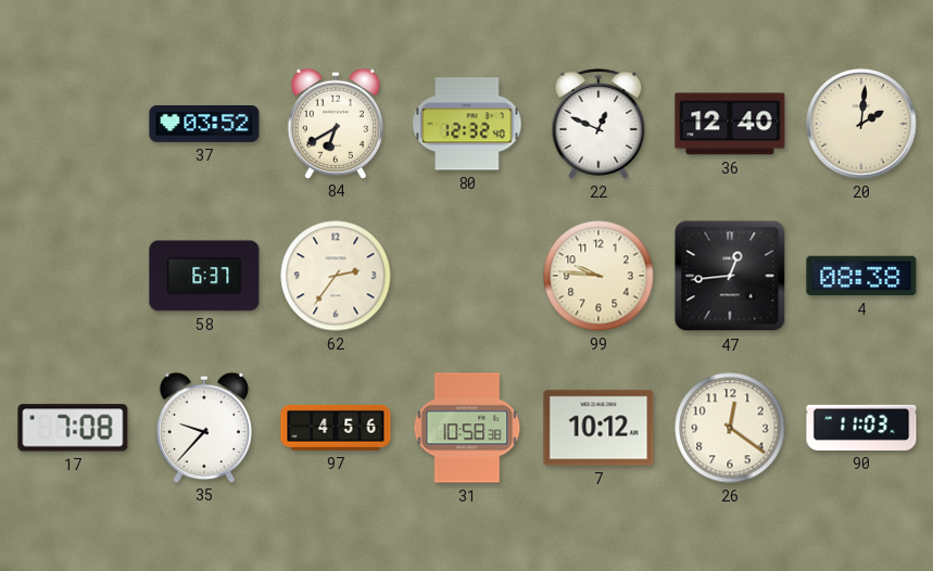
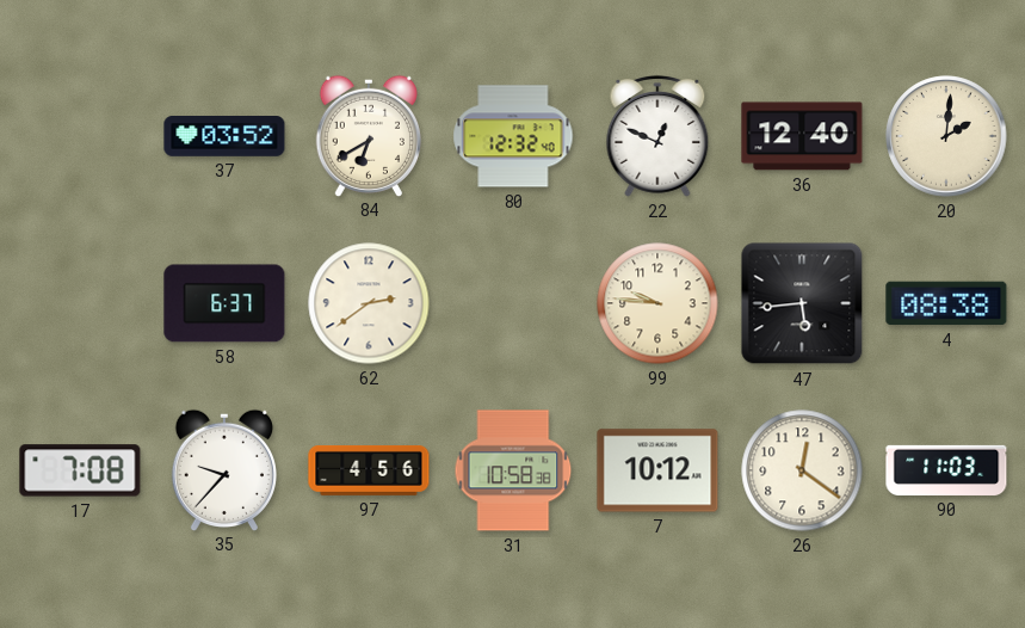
62: 2:36 -> 2:39
47: 12:44 -> 5:44
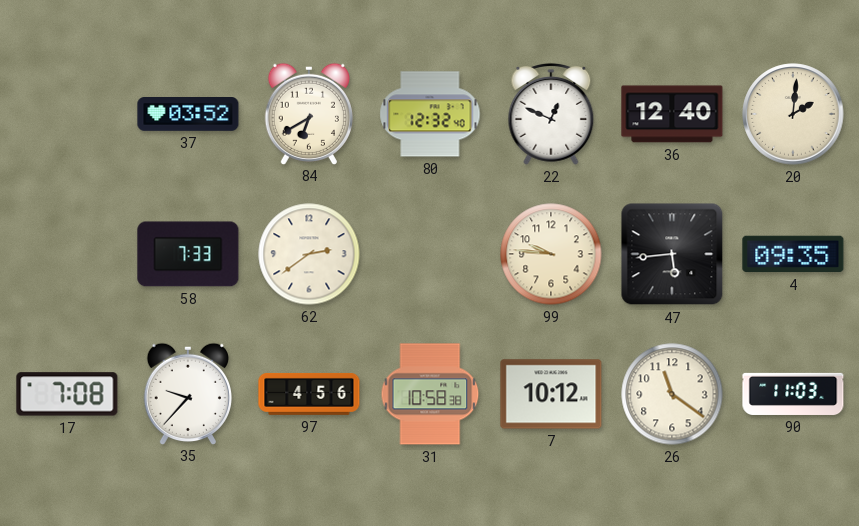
58: 6:37 -> 7:33
4: 08:38 -> 09:35
26: 12:21 -> 11:21
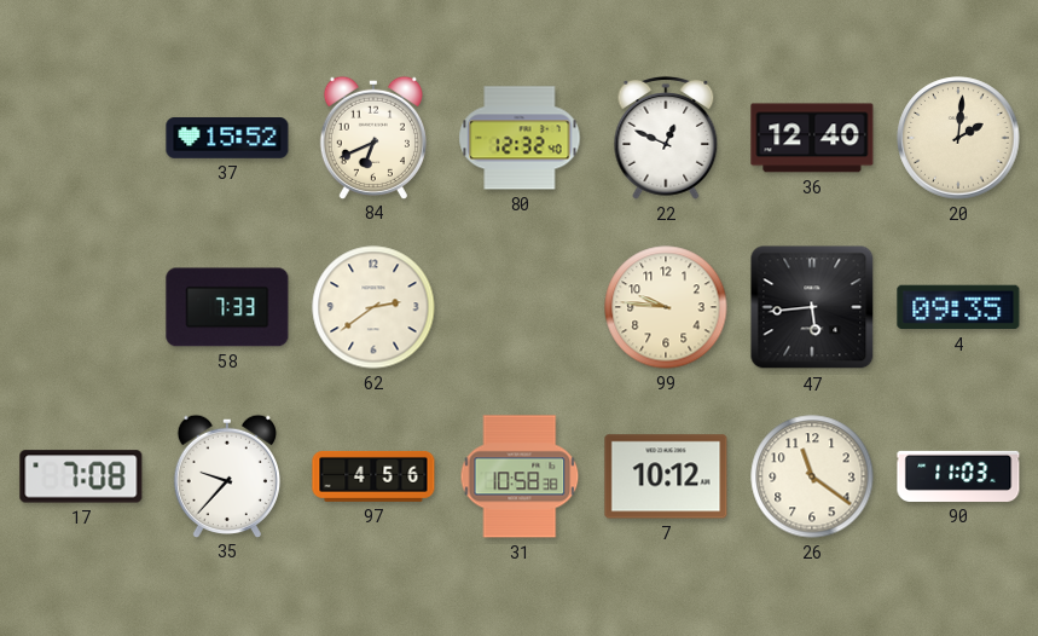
37: 03:52 -> 15:52
84: 6:40 -> 6:41
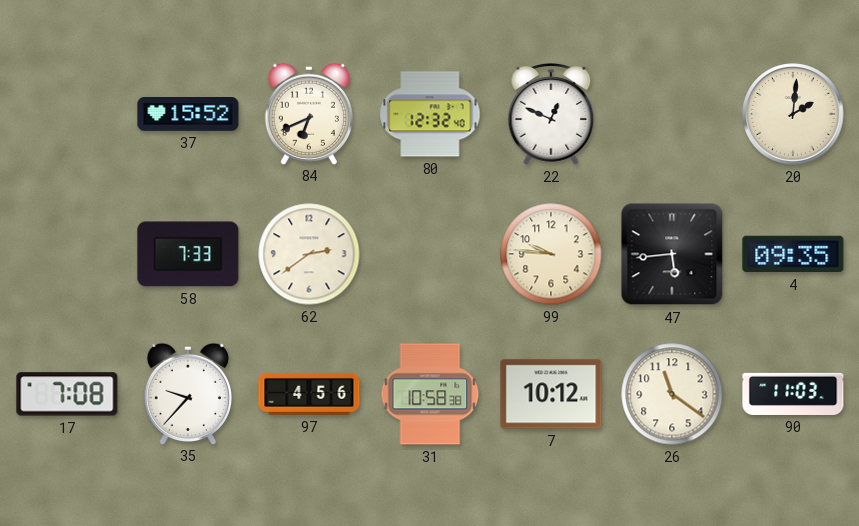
36: 12:40 -> none
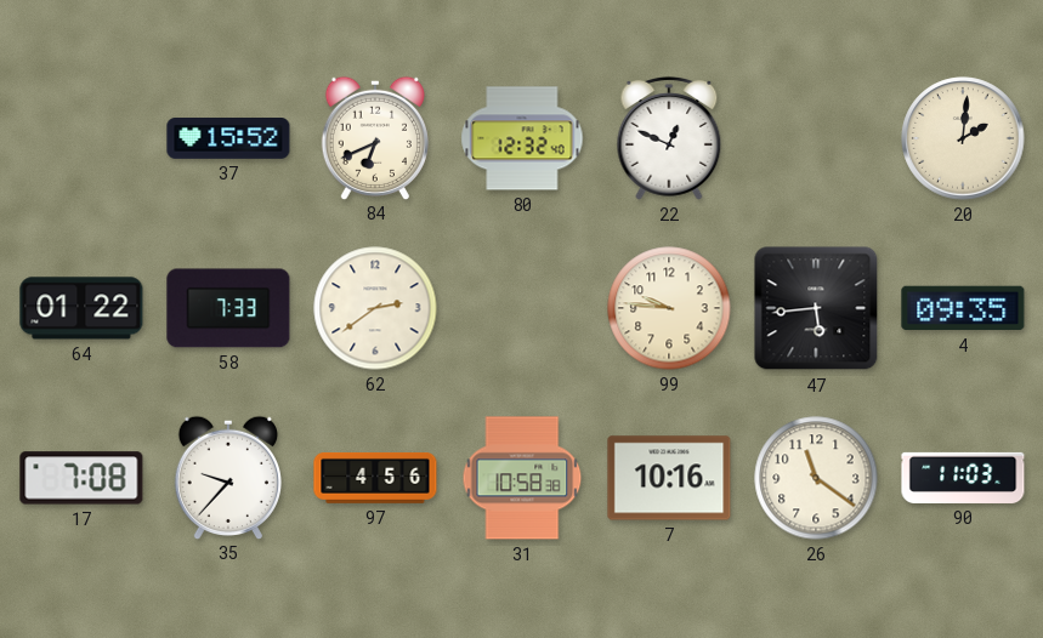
64: none -> 01:22
7: 10:12 -> 10:16
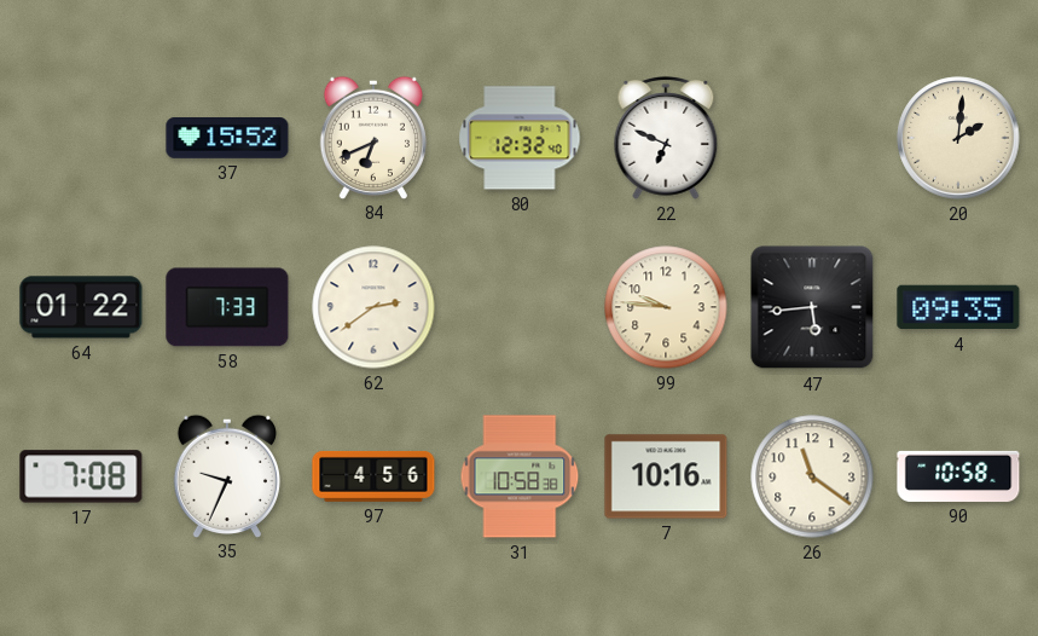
22: 12:49 -> 6:49
35: 9:37 -> 9:34
90: 11:03 -> 10:58
